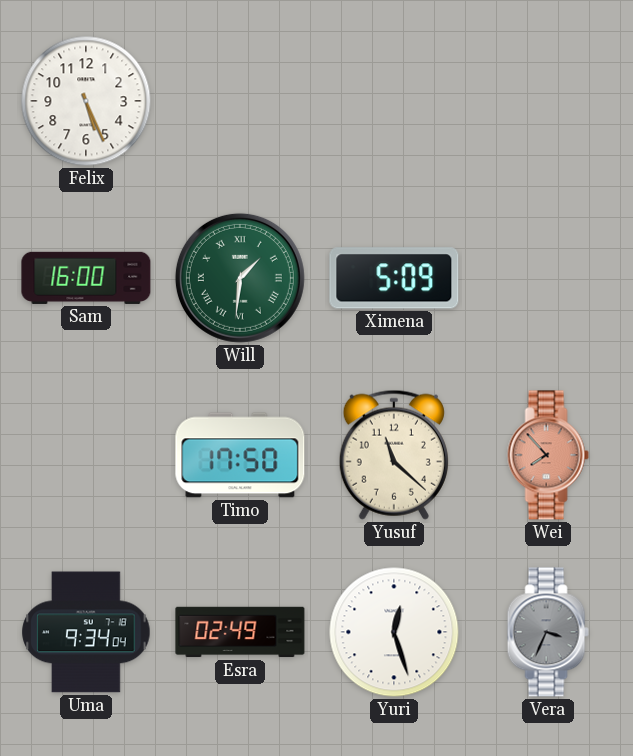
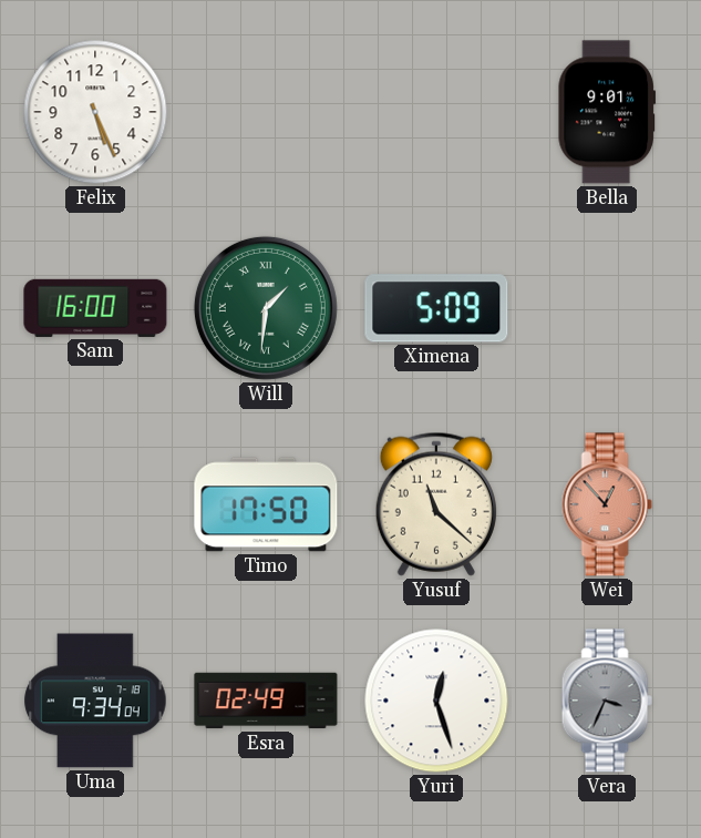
Bella: none -> 9:01
Wei: 7:53 -> 12:53
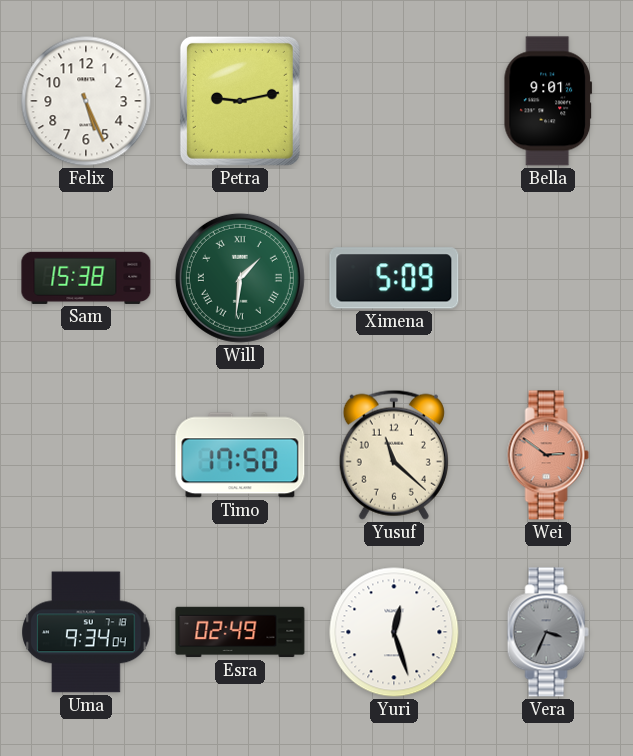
Petra: none -> 9:13
Sam: 16:00 -> 15:38
Wei: 12:53 -> 2:51
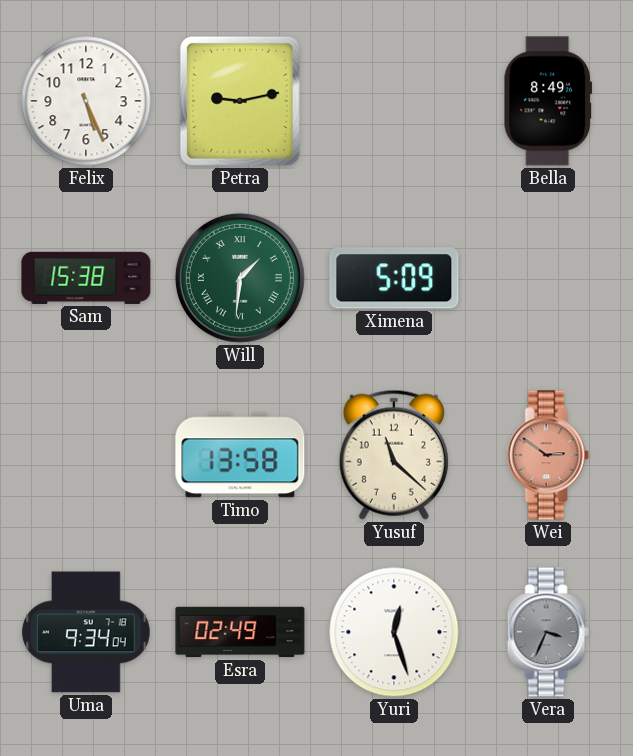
Bella: 9:01 -> 8:49
Timo: 17:50 -> 13:58
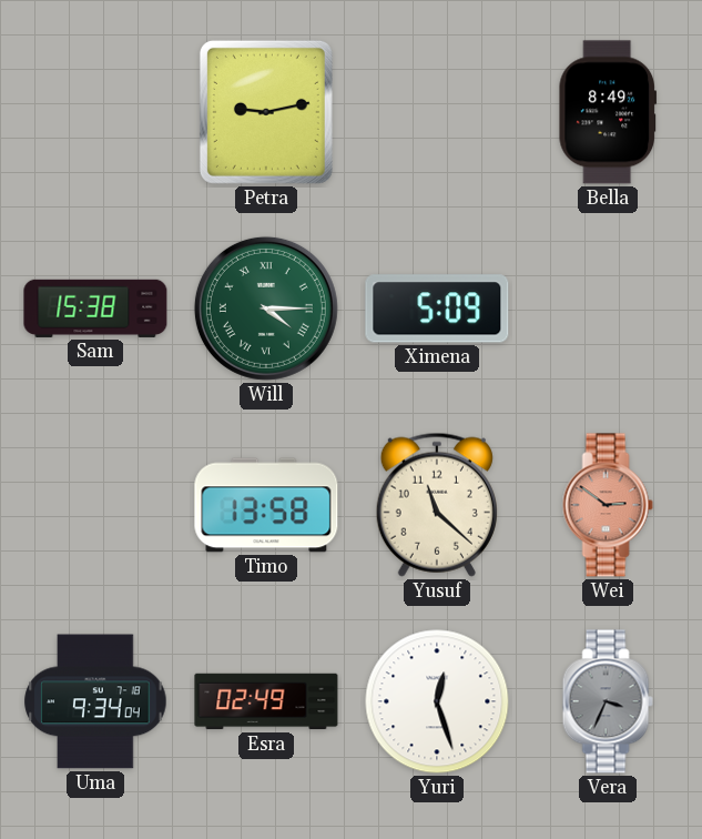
Felix: 5:26 -> none
Will: 1:31 -> 4:15
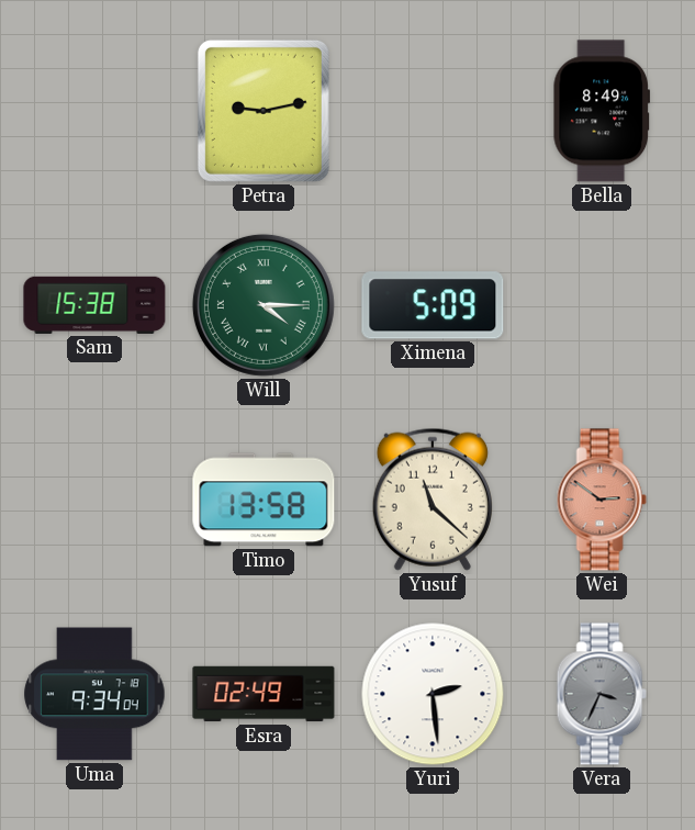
Yuri: 12:27 -> 2:29
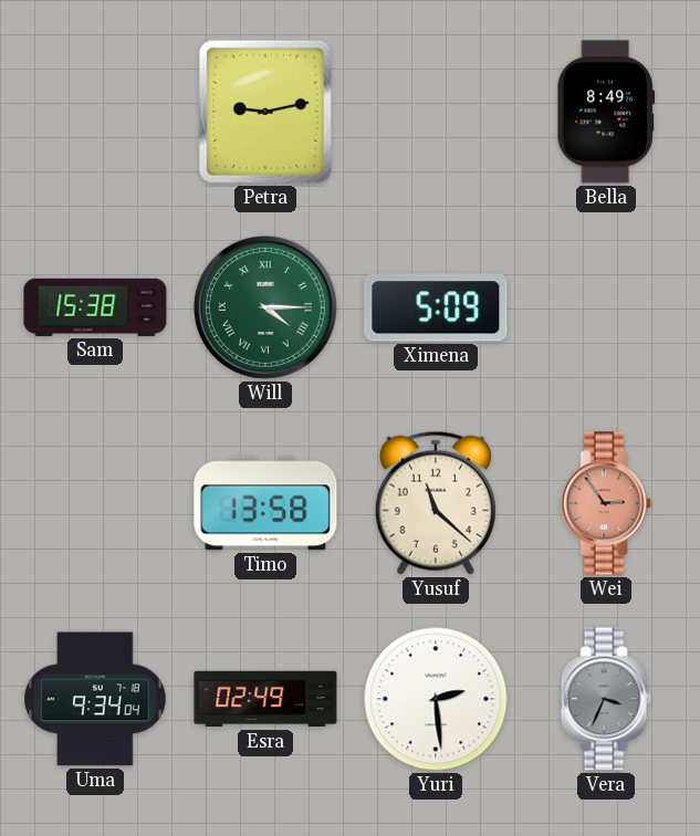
Wei: 2:51 -> 2:54
